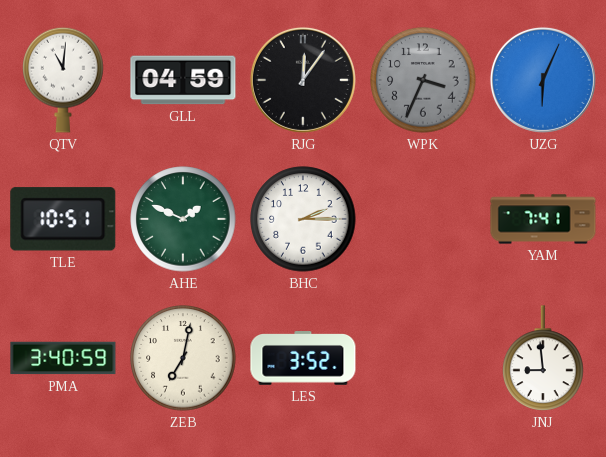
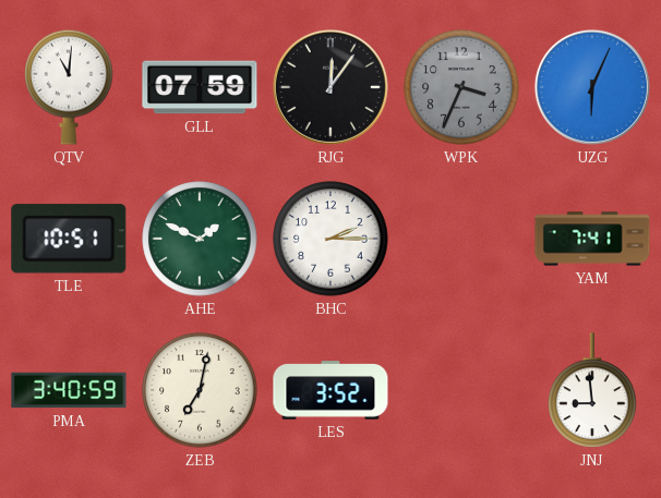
GLL: 04:59 -> 07:59
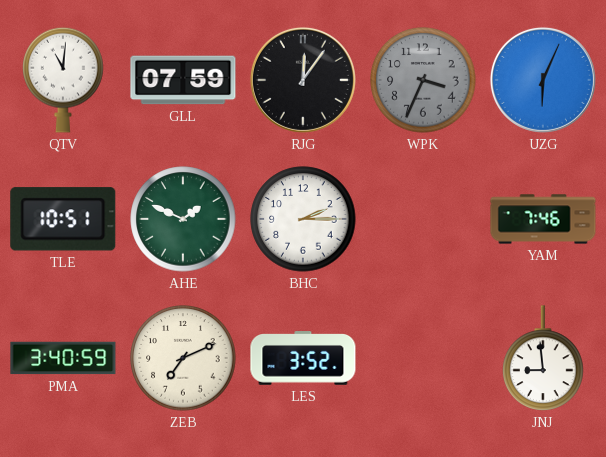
YAM: 7:41 -> 7:46
ZEB: 7:02 -> 7:11
